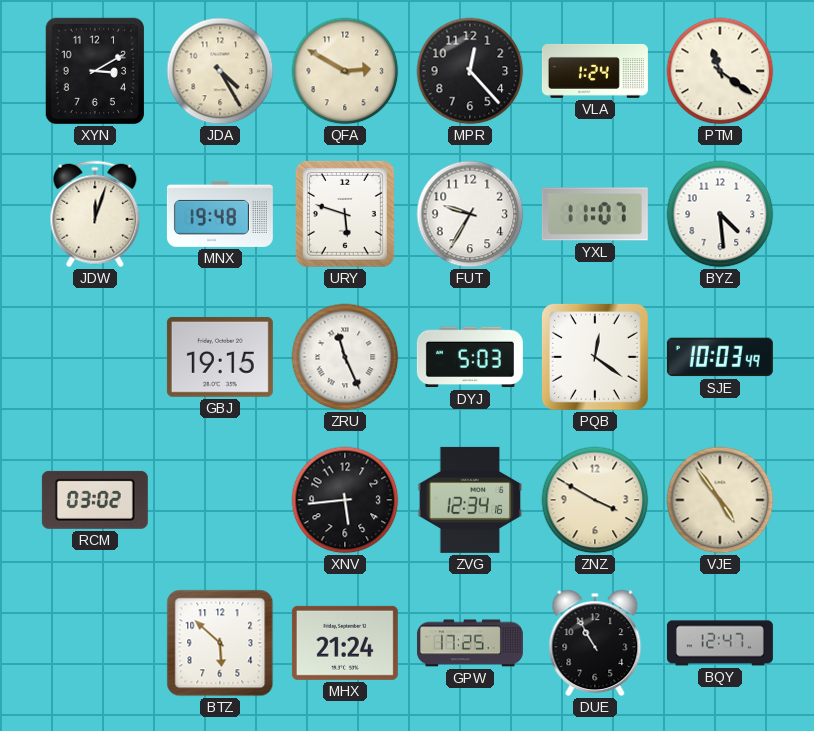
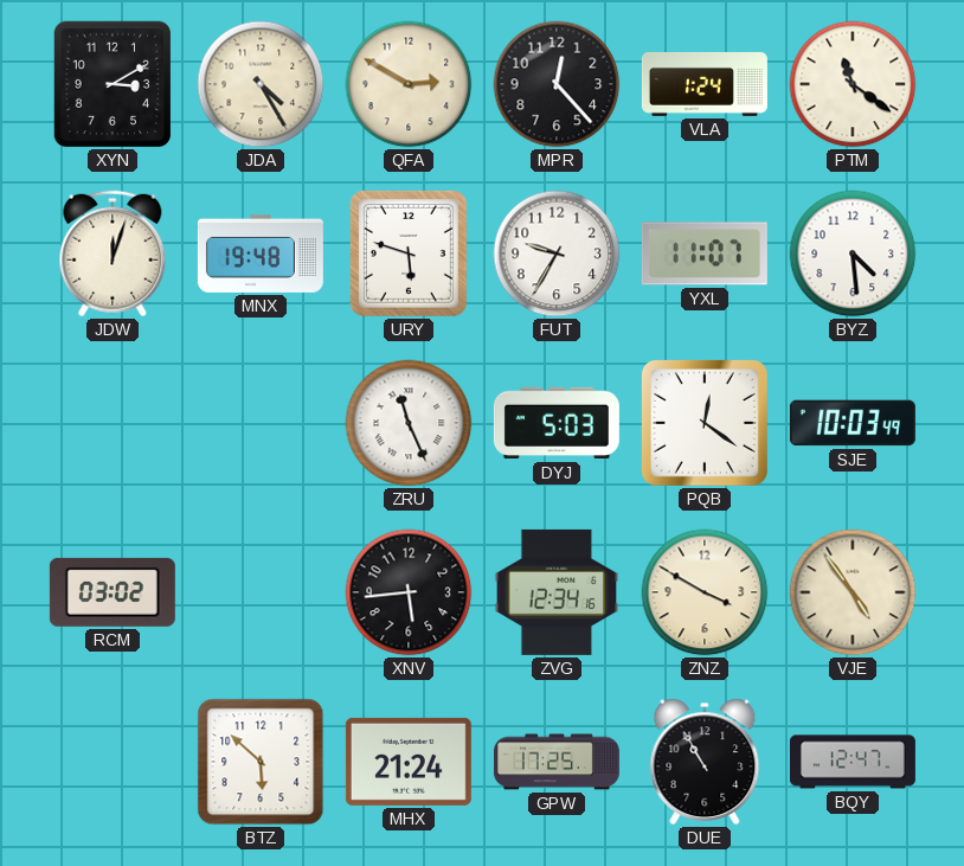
GBJ: 19:15 -> none
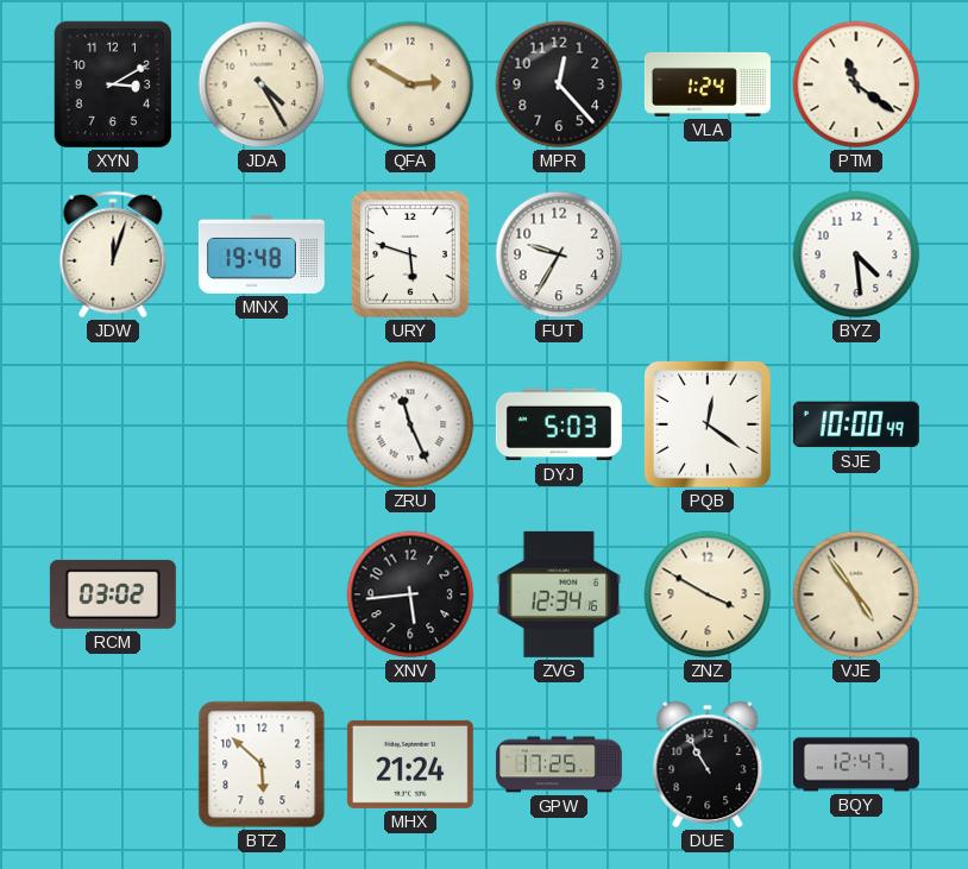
YXL: 11:07 -> none
SJE: 10:03 -> 10:00
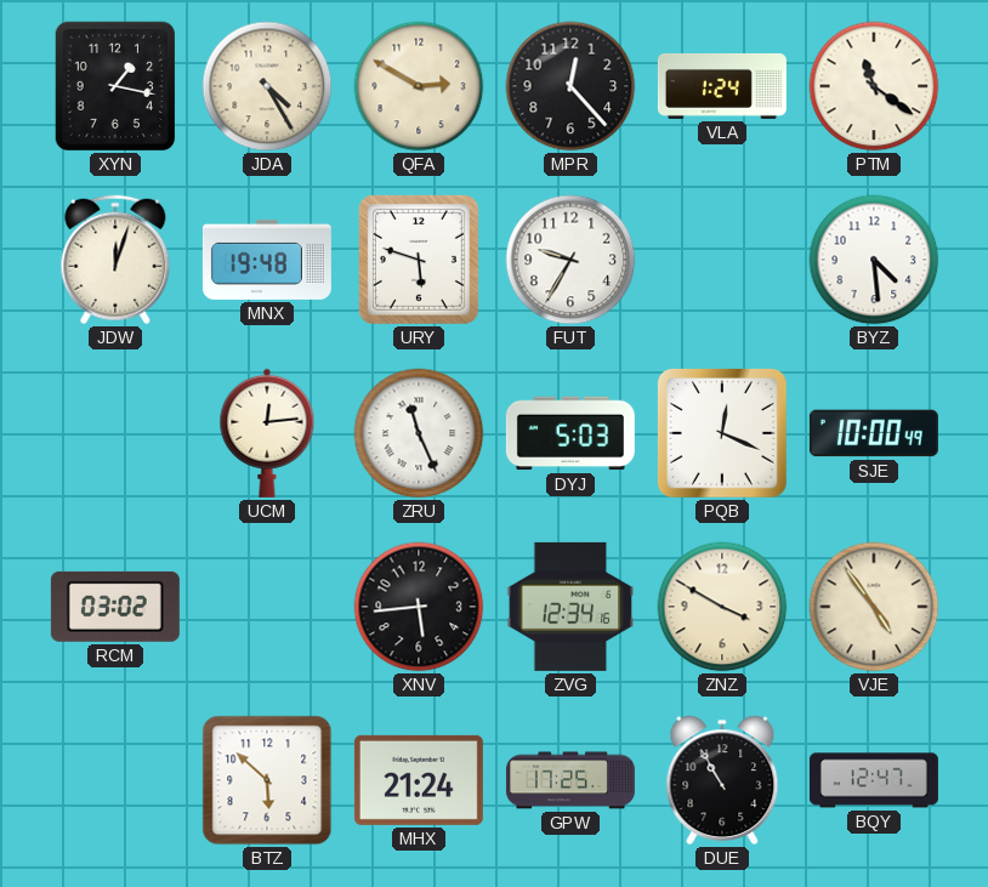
XYN: 3:10 -> 1:17
UCM: none -> 12:14
PQB: 12:21 -> 12:19
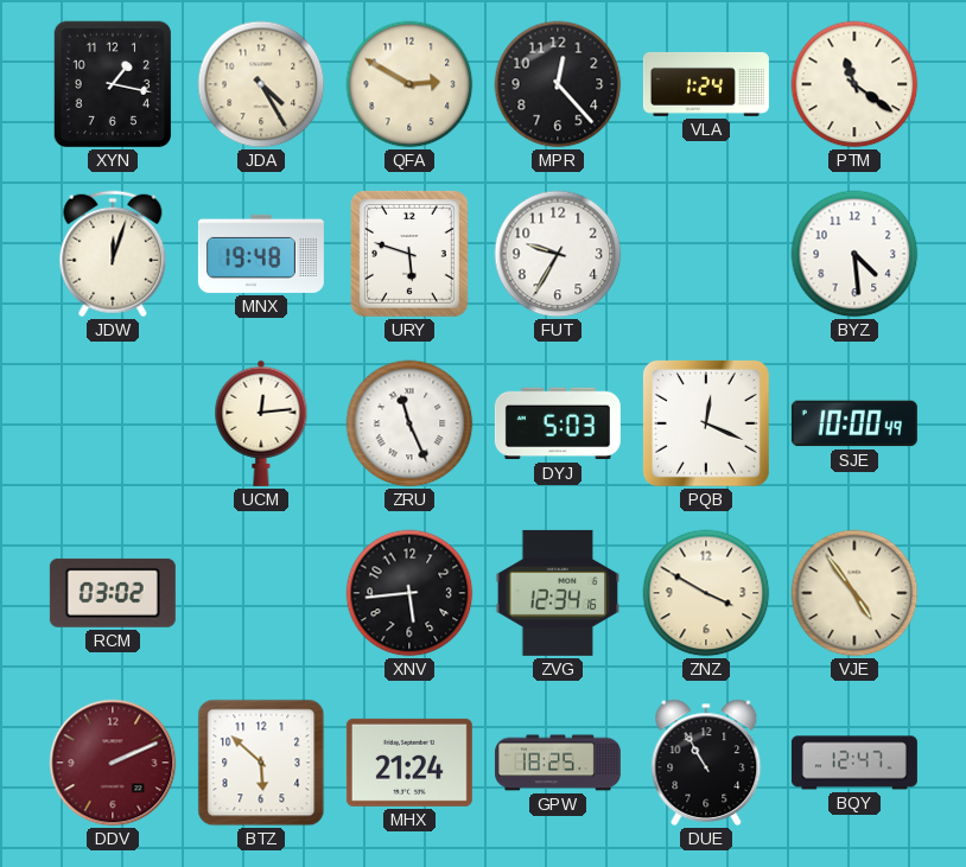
DDV: none -> 2:11
GPW: 17:25 -> 18:25
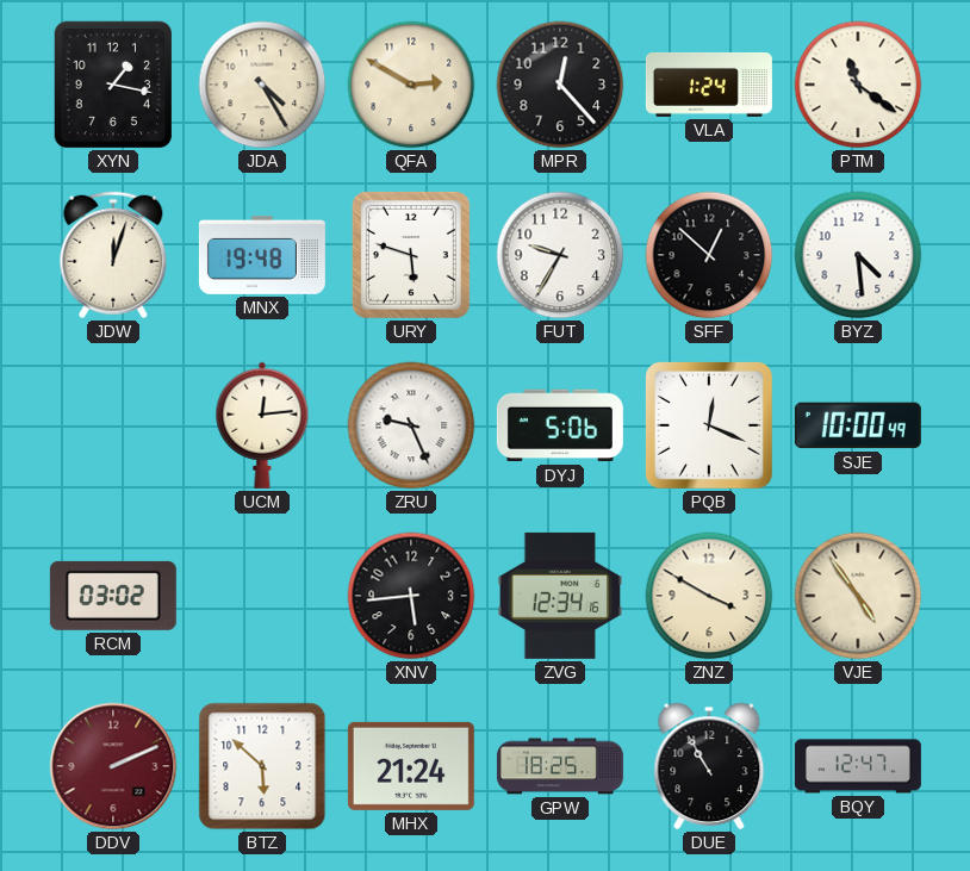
SFF: none -> 12:52
ZRU: 11:26 -> 9:26
DYJ: 5:03 -> 5:06
